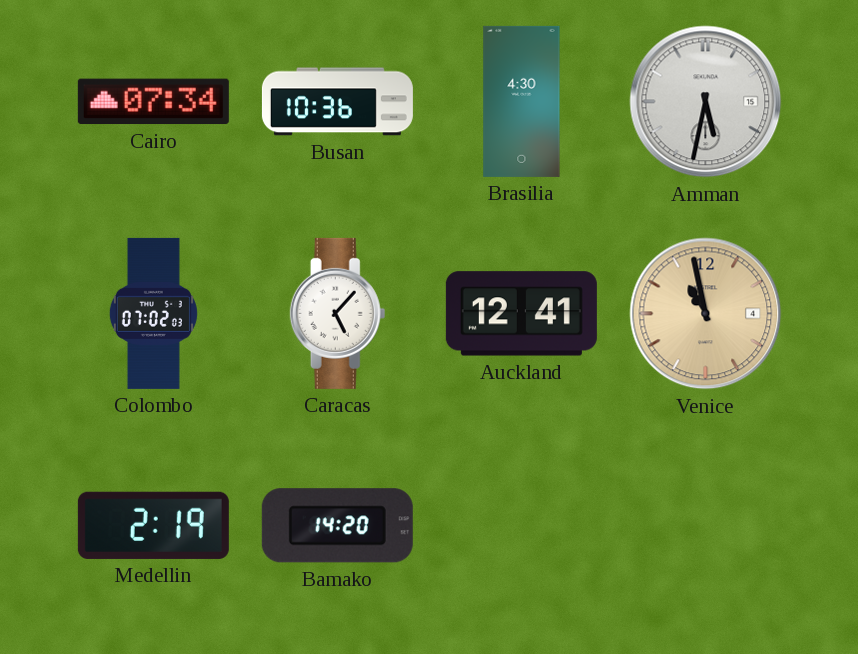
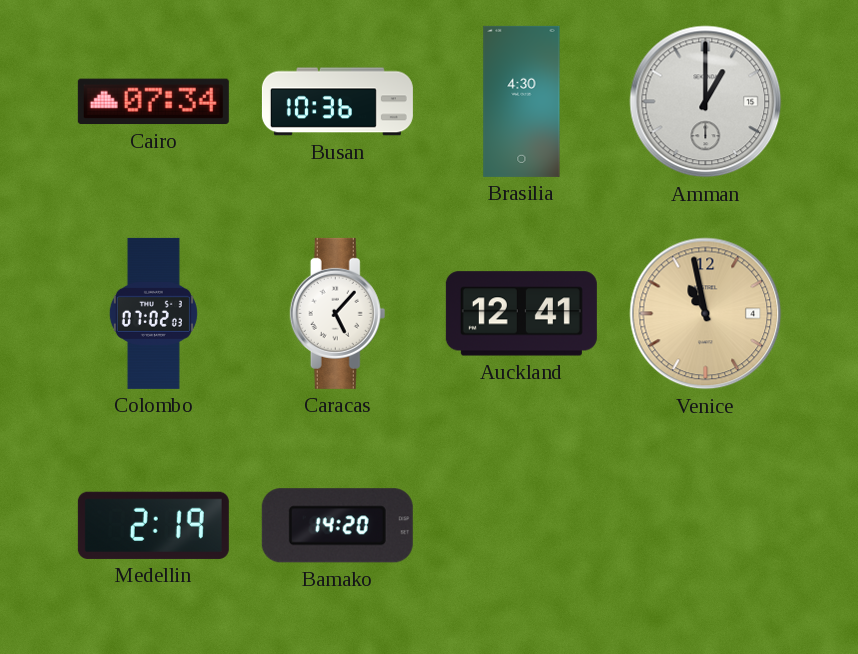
Amman: 5:32 -> 1:00
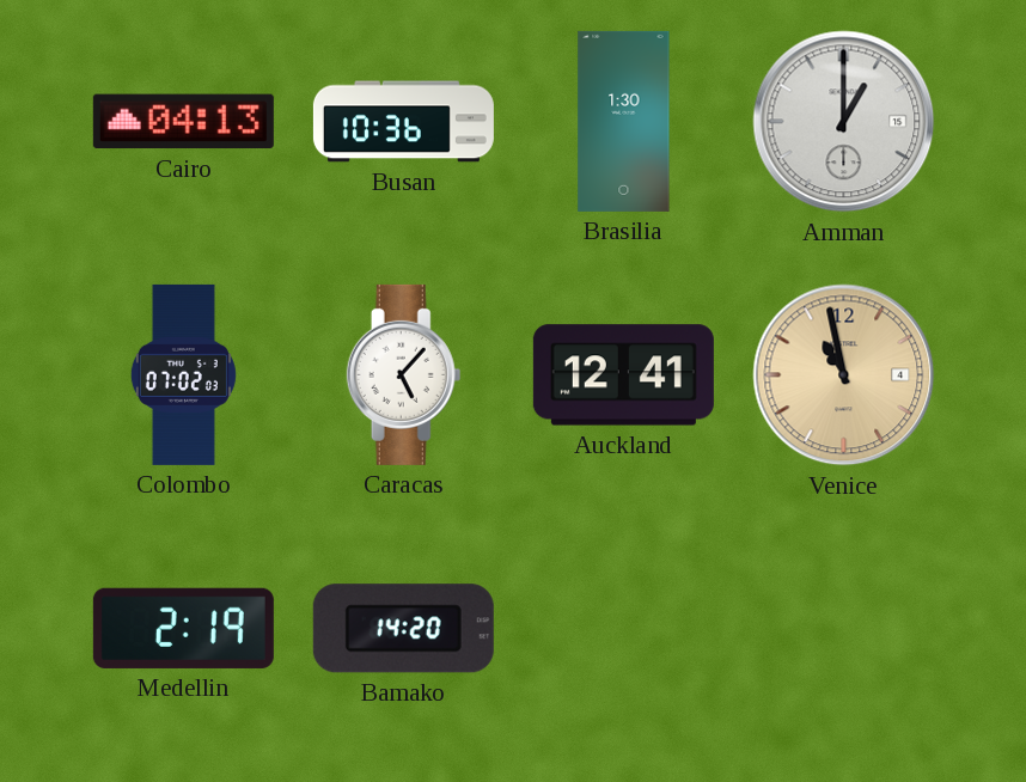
Cairo: 07:34 -> 04:13
Brasilia: 4:30 -> 1:30
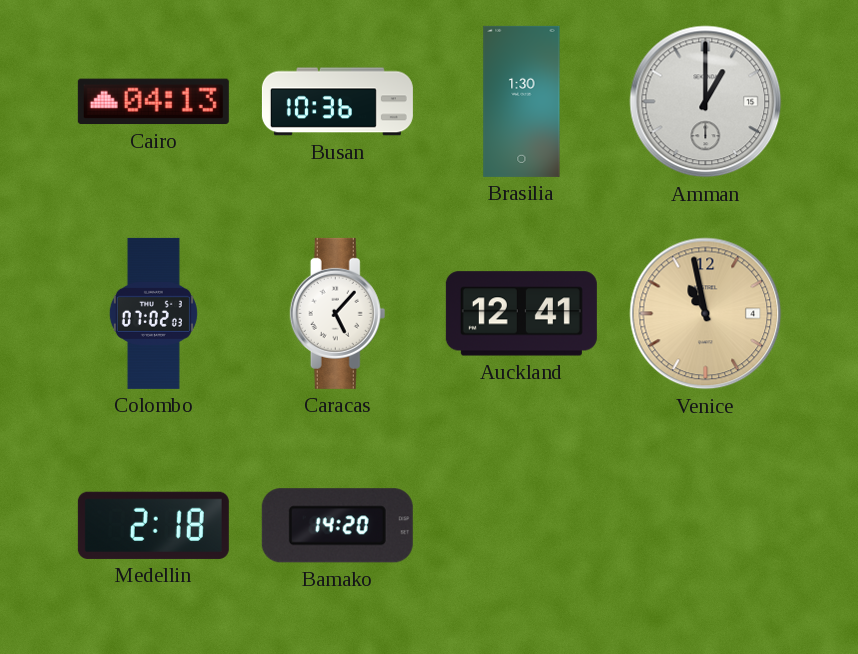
Medellin: 2:19 -> 2:18
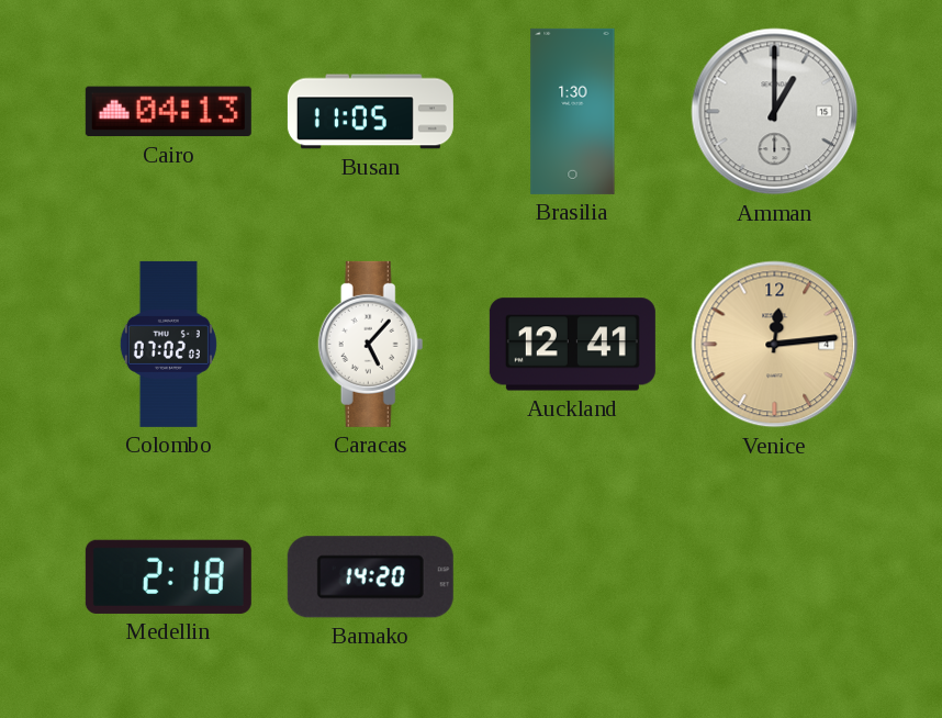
Busan: 10:36 -> 11:05
Venice: 10:58 -> 12:14
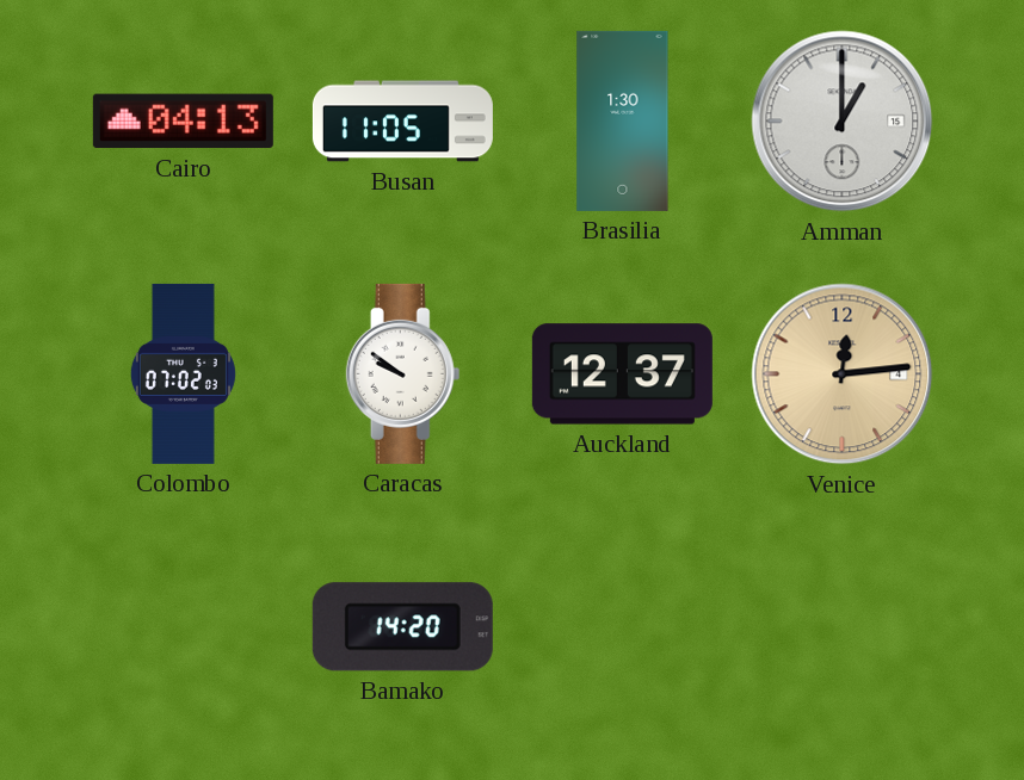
Caracas: 5:07 -> 9:51
Auckland: 12:41 -> 12:37
Medellin: 2:18 -> none
